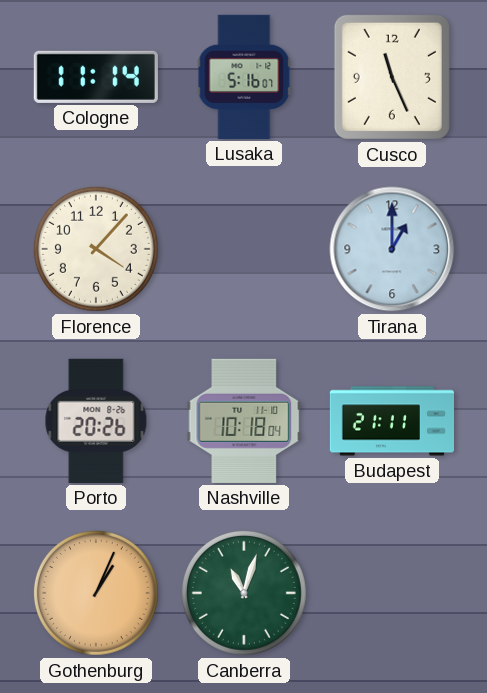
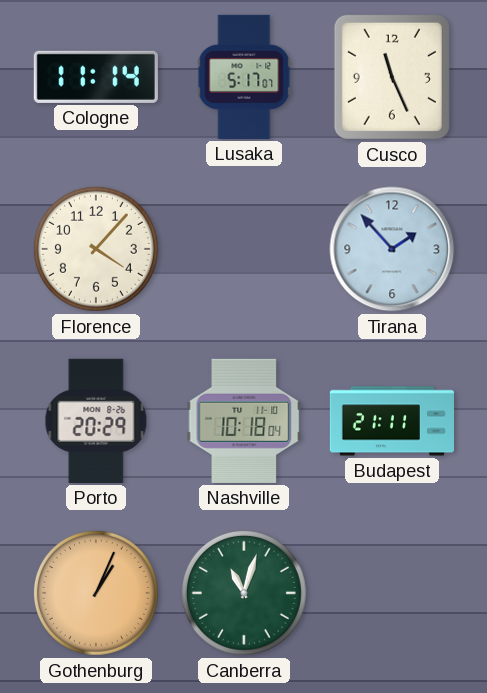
Lusaka: 5:16 -> 5:17
Tirana: 1:00 -> 1:53
Porto: 20:26 -> 20:29
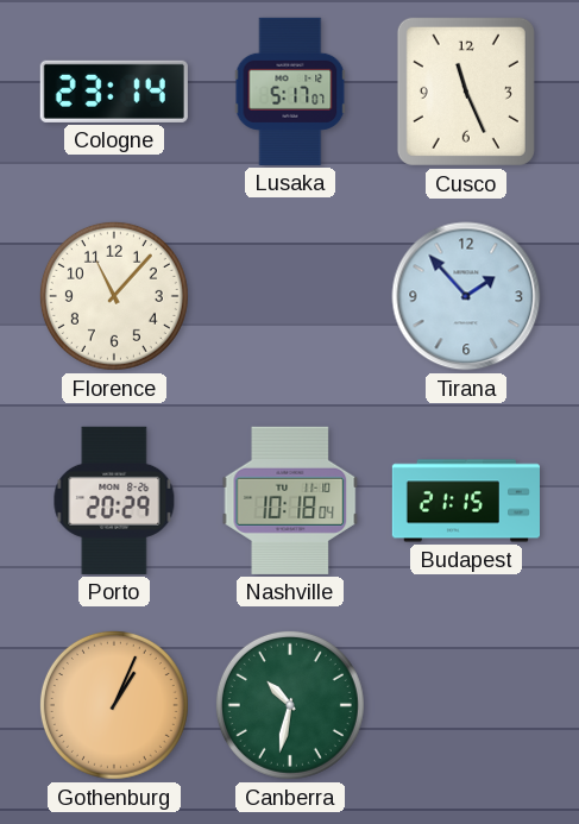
Cologne: 11:14 -> 23:14
Florence: 4:07 -> 11:07
Budapest: 21:11 -> 21:15
Canberra: 11:03 -> 10:32
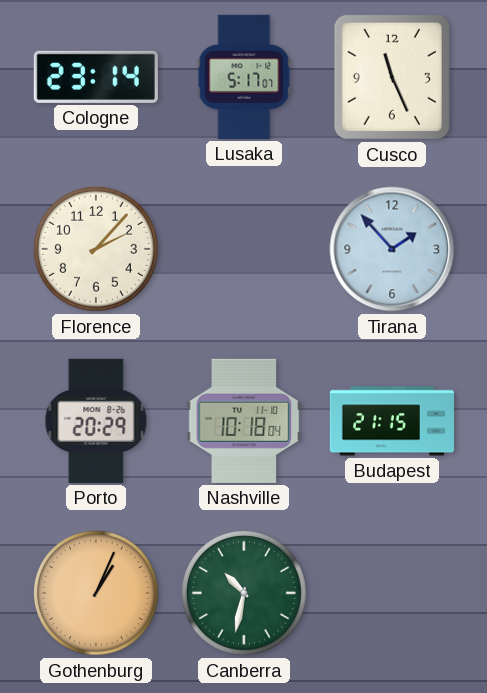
Florence: 11:07 -> 2:07
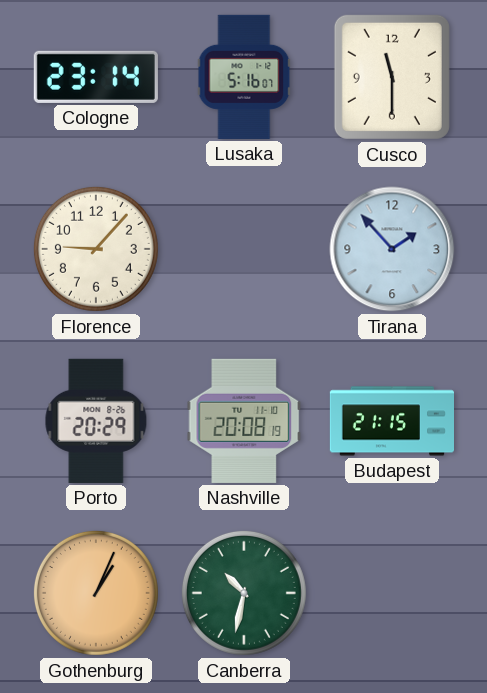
Lusaka: 5:17 -> 5:16
Cusco: 11:26 -> 11:30
Florence: 2:07 -> 9:07
Nashville: 10:18 -> 20:08
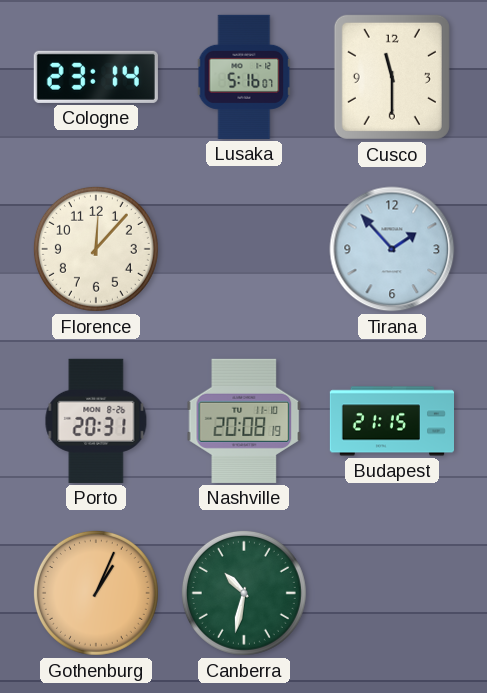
Florence: 9:07 -> 12:07
Porto: 20:29 -> 20:31
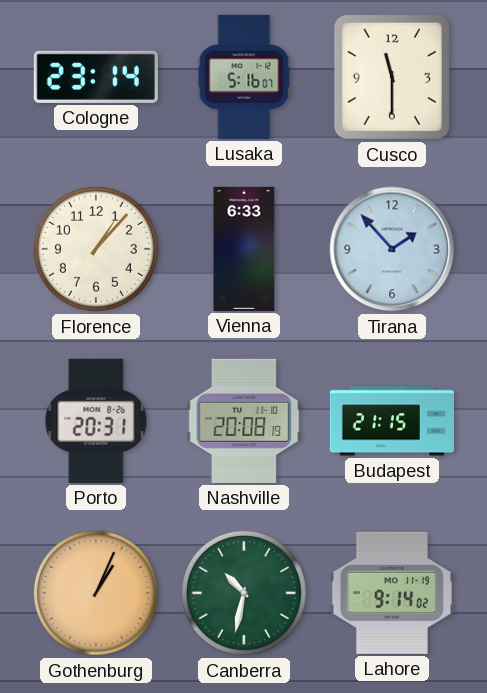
Florence: 12:07 -> 1:07
Vienna: none -> 6:33
Lahore: none -> 9:14
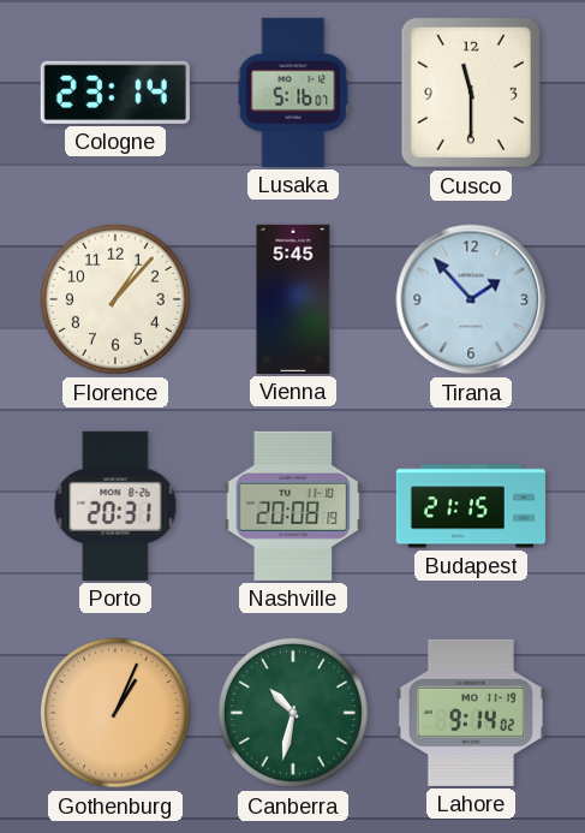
Vienna: 6:33 -> 5:45
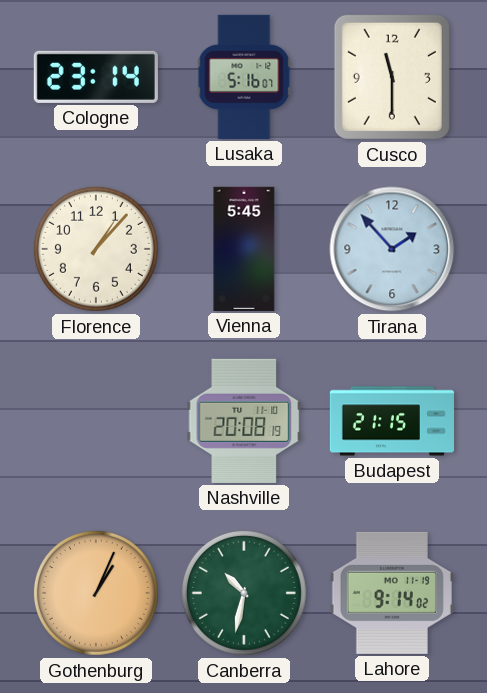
Porto: 20:31 -> none
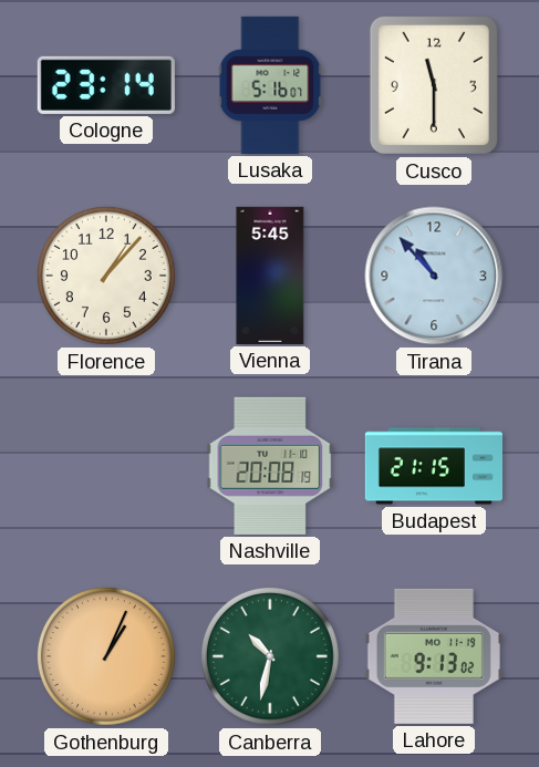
Tirana: 1:53 -> 10:53
Lahore: 9:14 -> 9:13
